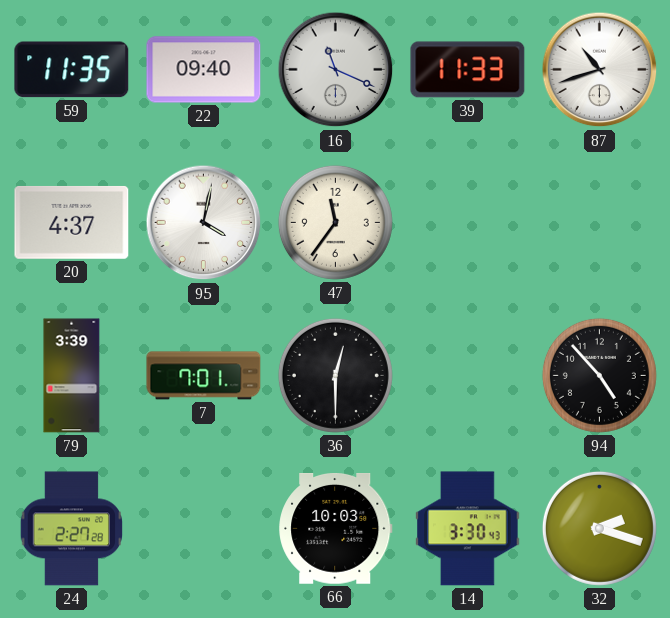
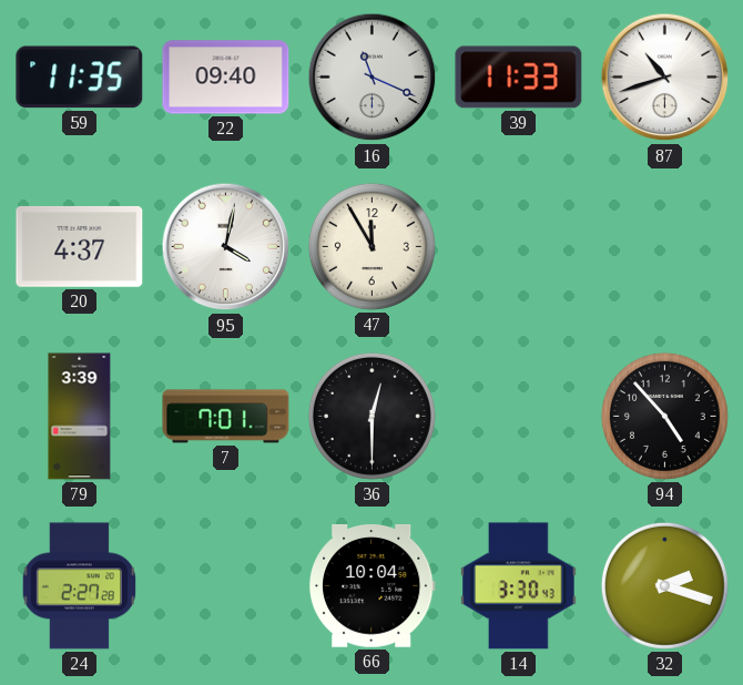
47: 11:36 -> 11:55
66: 10:03 -> 10:04
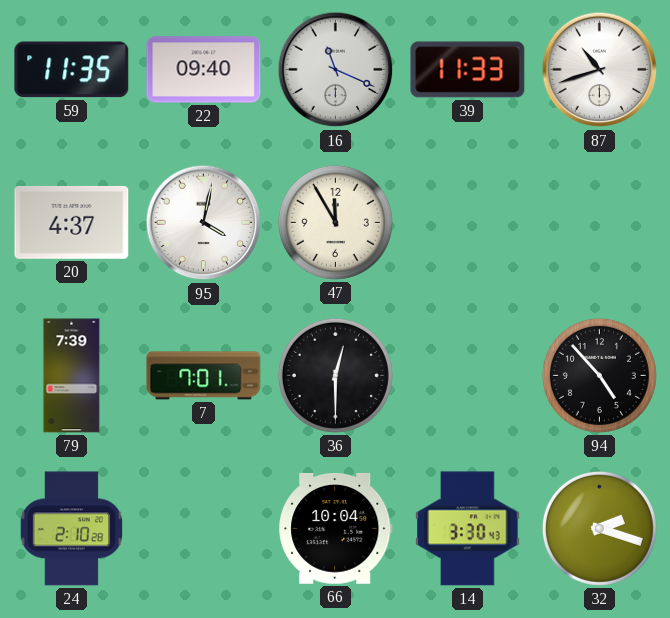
79: 3:39 -> 7:39
24: 2:27 -> 2:10
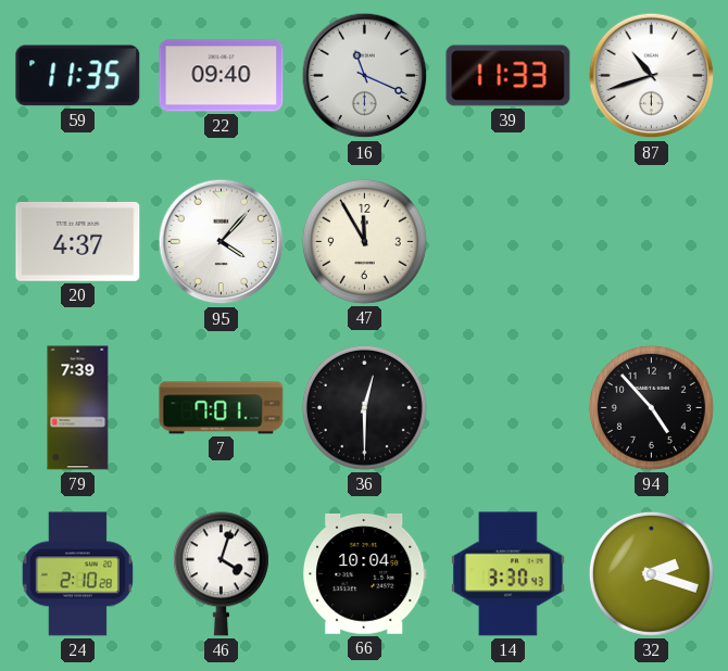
95: 4:02 -> 4:07
46: none -> 4:03
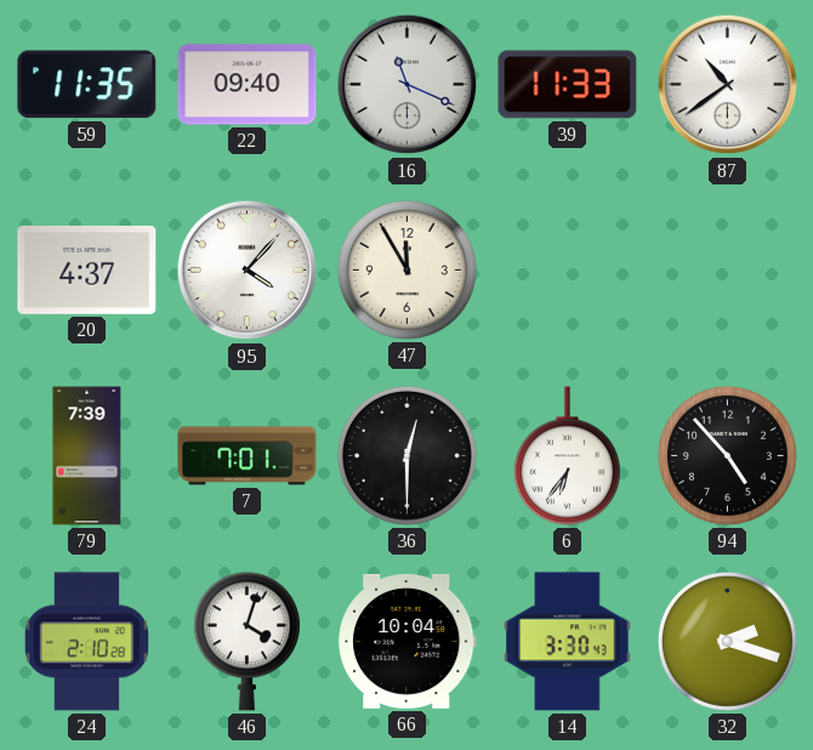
87: 10:42 -> 10:39
6: none -> 6:36
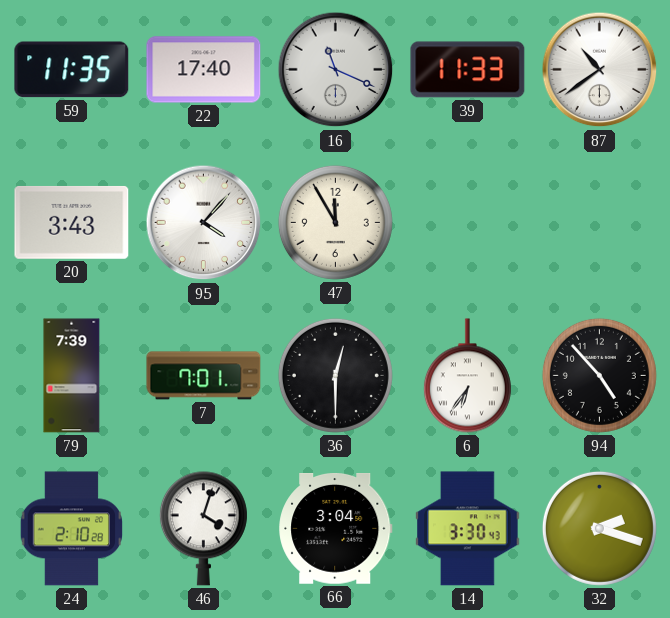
22: 09:40 -> 17:40
20: 4:37 -> 3:43
66: 10:04 -> 3:04
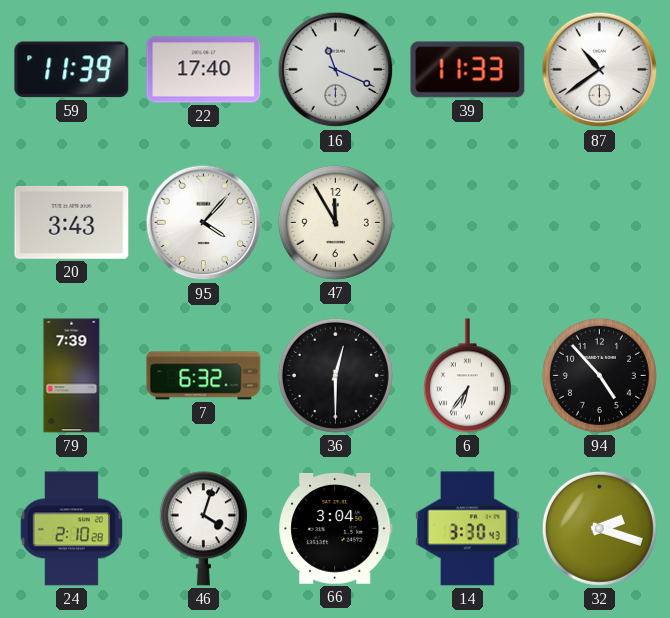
59: 11:35 -> 11:39
7: 7:01 -> 6:32
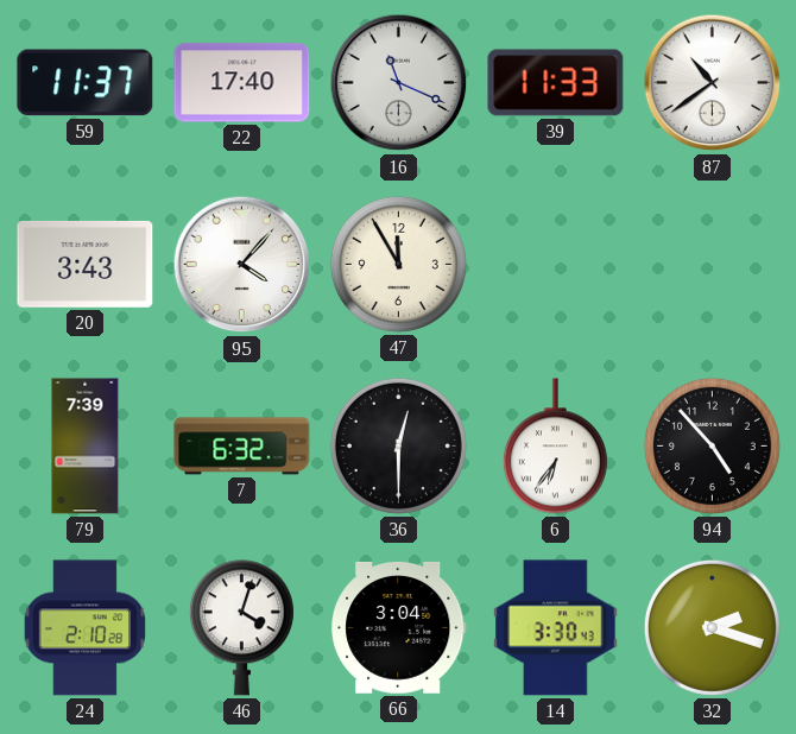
59: 11:39 -> 11:37
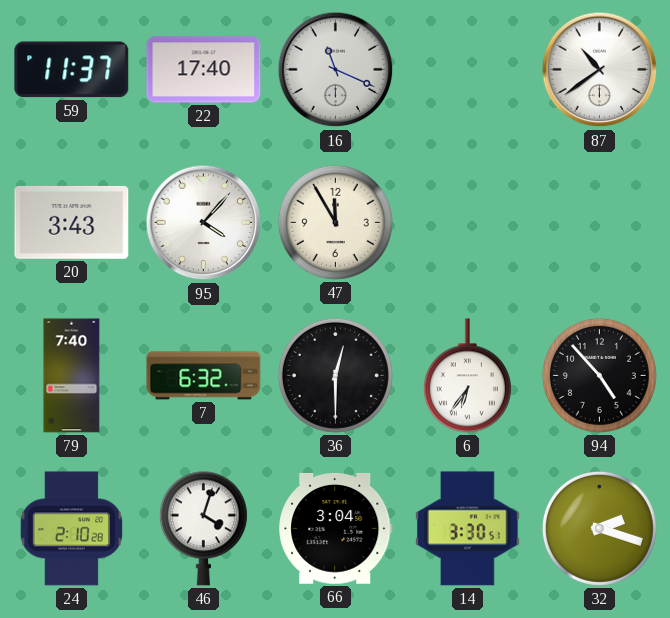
39: 11:33 -> none
79: 7:39 -> 7:40
14: 3:30:43 -> 3:30:51
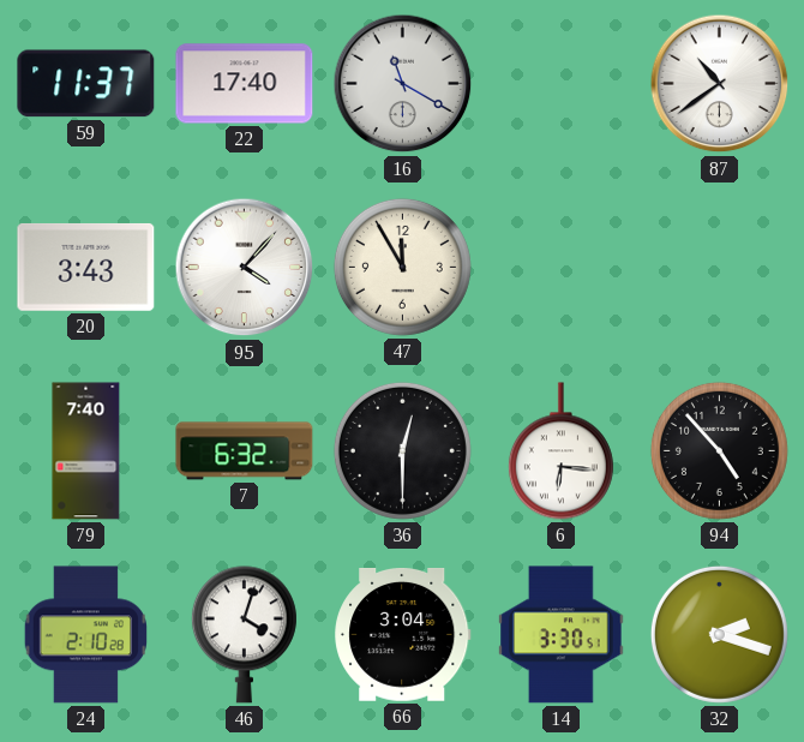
16: 11:19 -> 11:20
6: 6:36 -> 6:16
